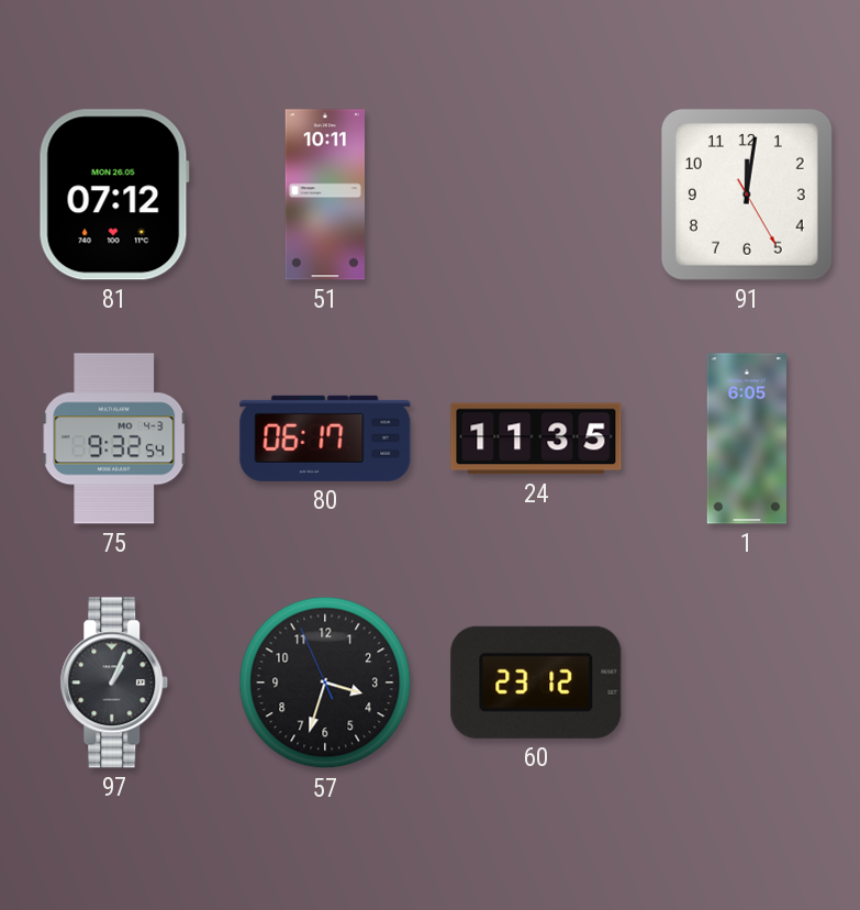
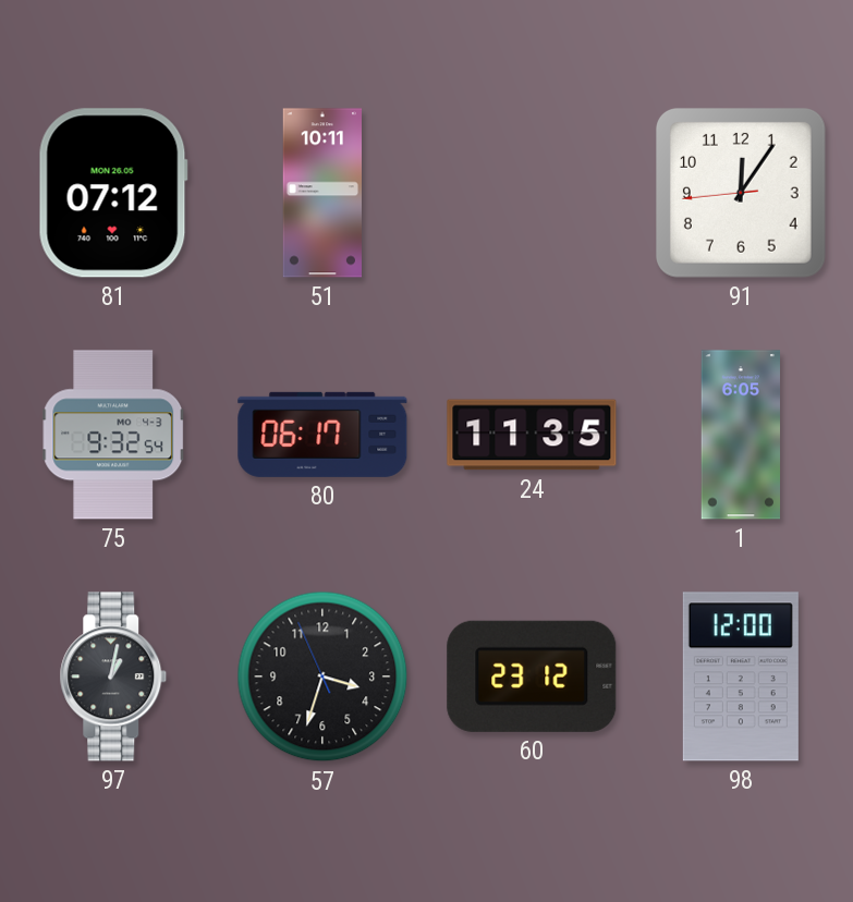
91: 12:01 -> 12:05
97: 1:04 -> 1:02
98: none -> 12:00
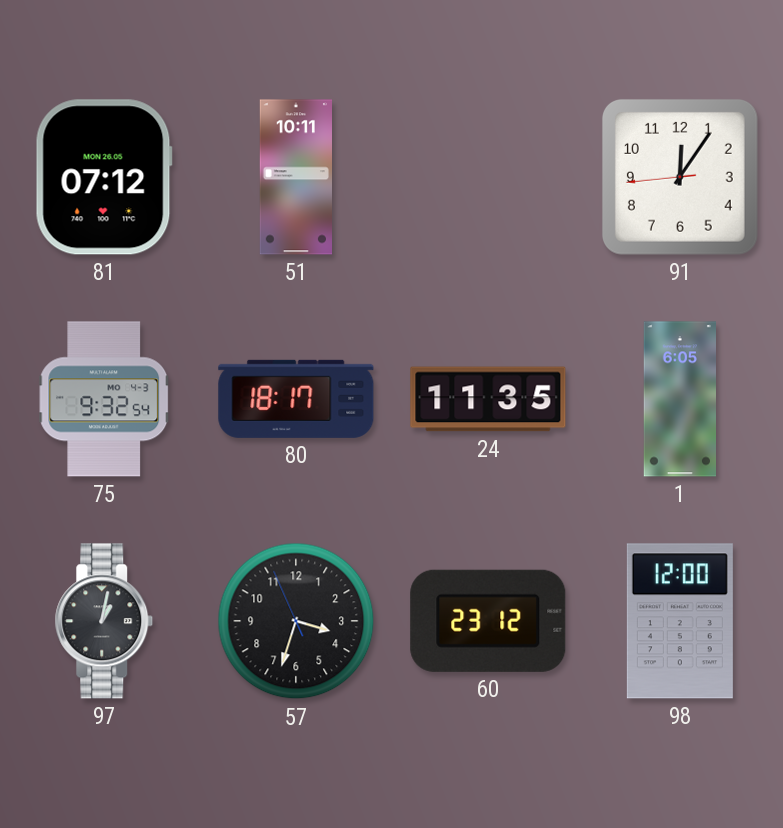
80: 06:17 -> 18:17
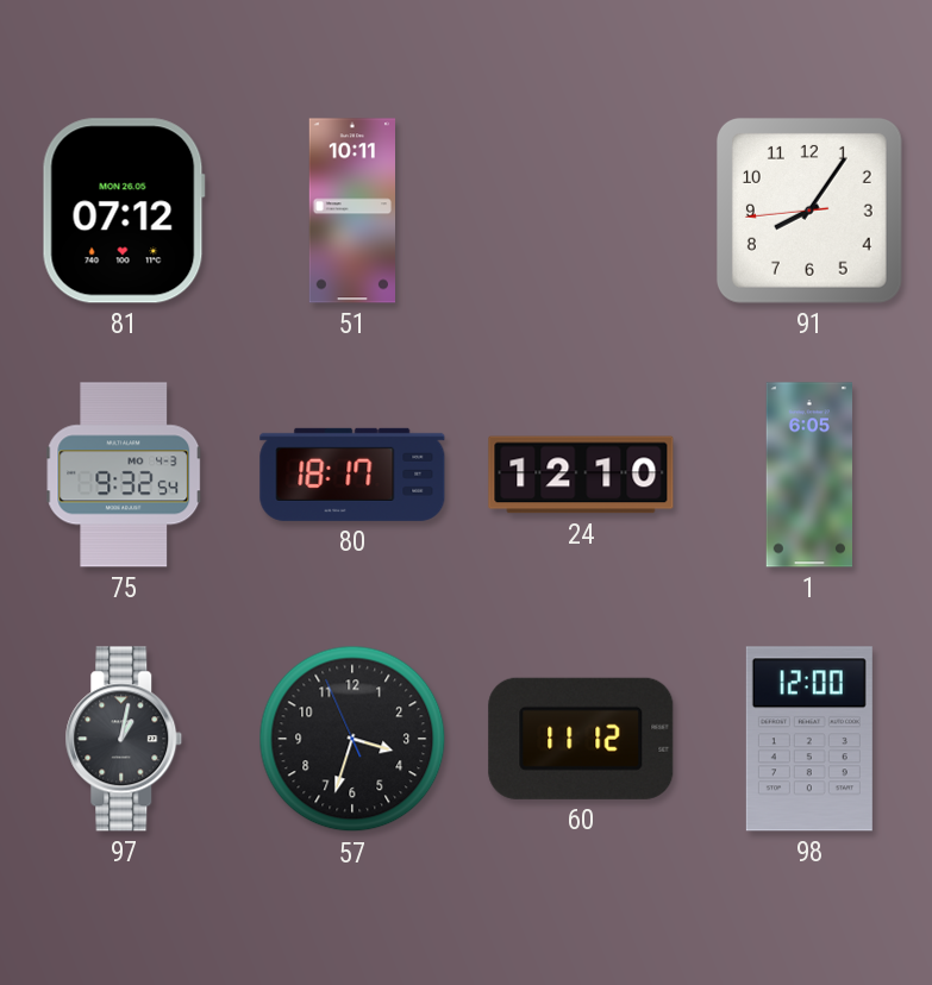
91: 12:05 -> 8:05
24: 11:35 -> 12:10
60: 23:12 -> 11:12
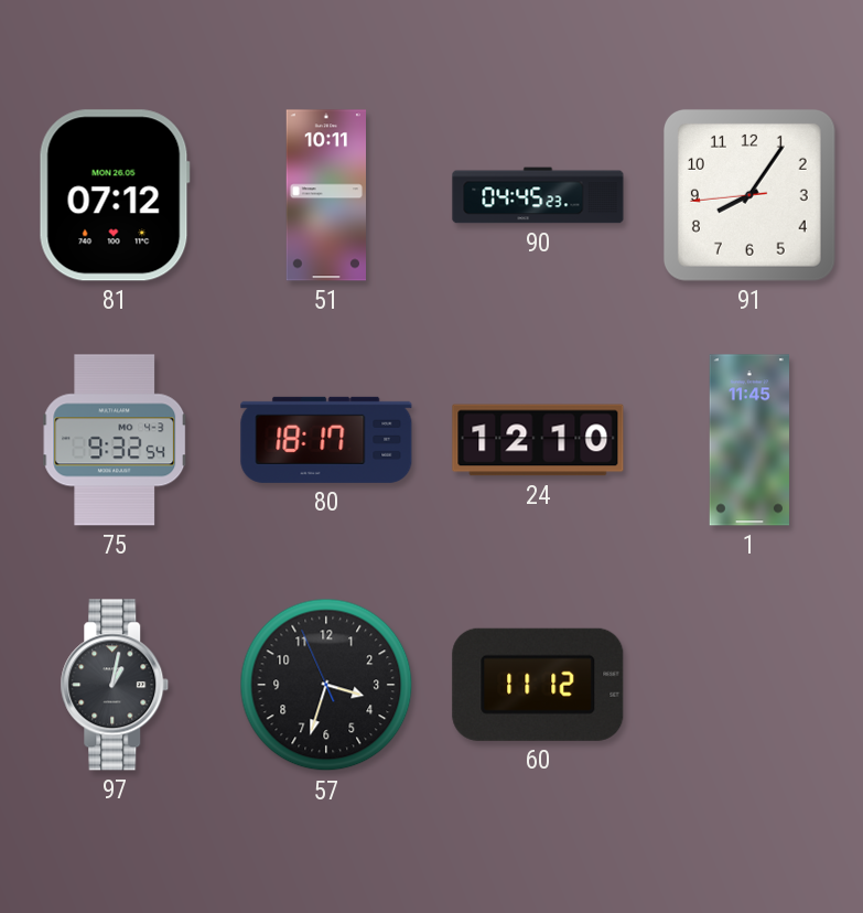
90: none -> 04:45
1: 6:05 -> 11:45
98: 12:00 -> none
